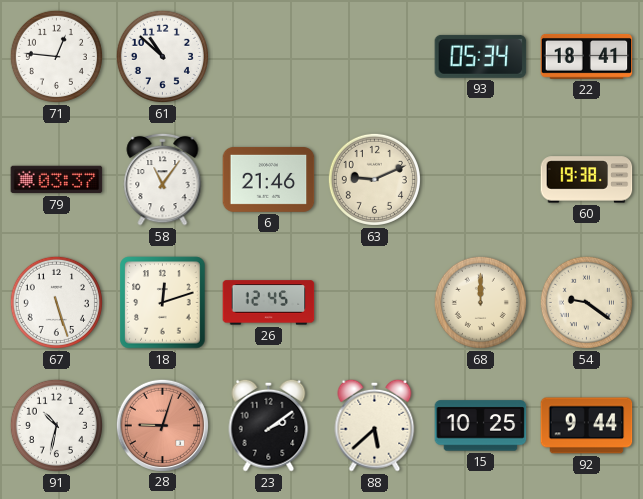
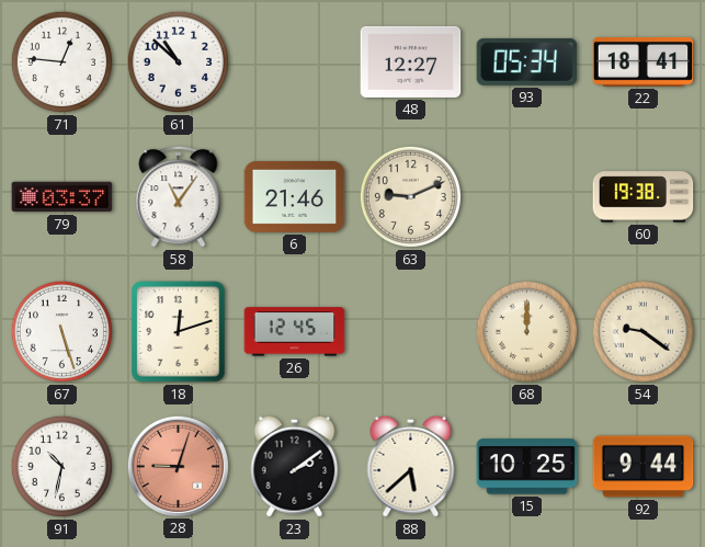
48: none -> 12:27
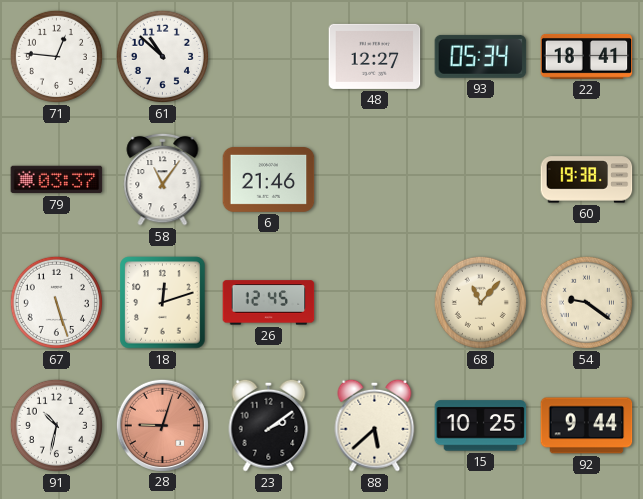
63: 9:11 -> none
68: 12:00 -> 11:07
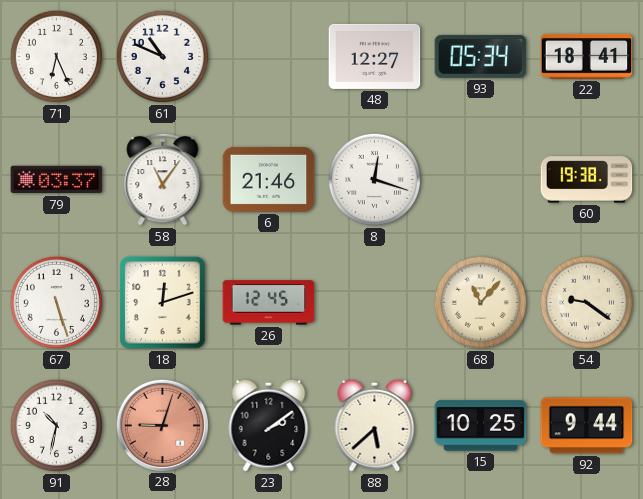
71: 12:46 -> 6:26
61: 10:52 -> 10:49
8: none -> 12:18
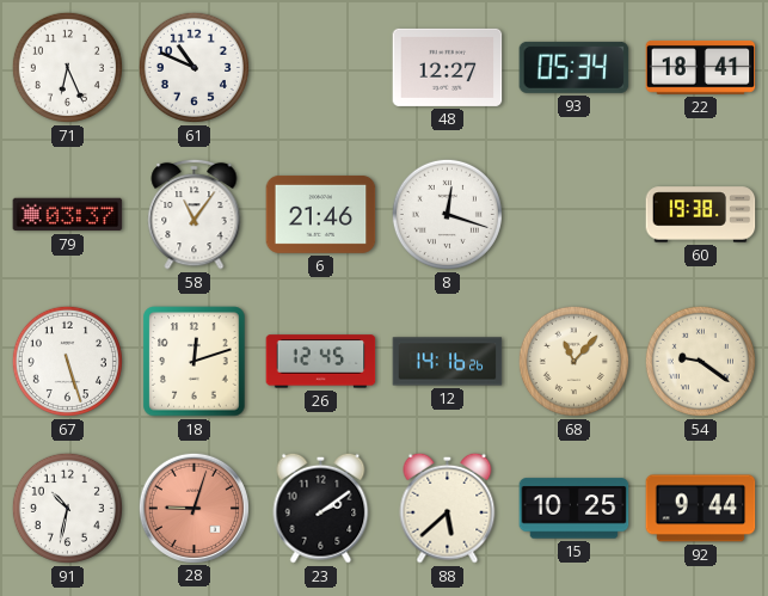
12: none -> 14:16
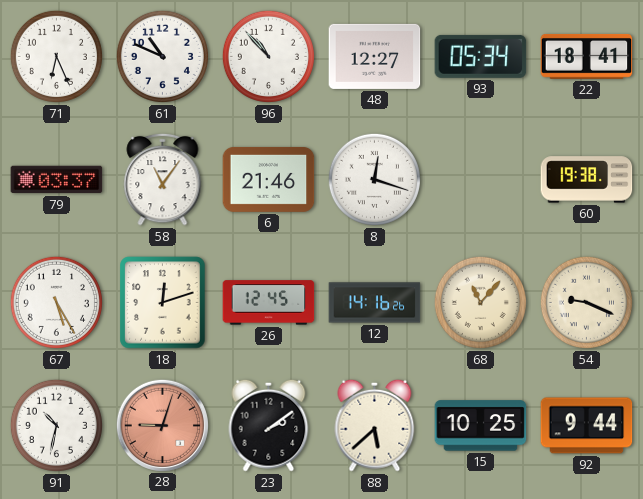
96: none -> 10:53
67: 5:27 -> 5:25
54: 9:21 -> 9:19
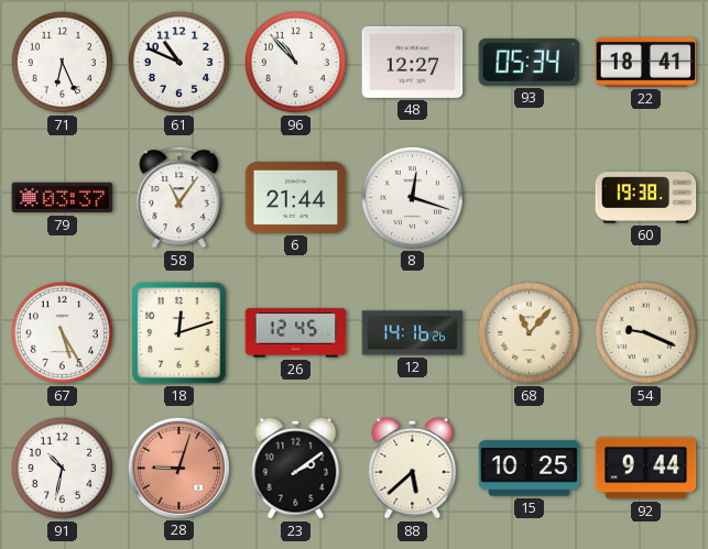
6: 21:46 -> 21:44
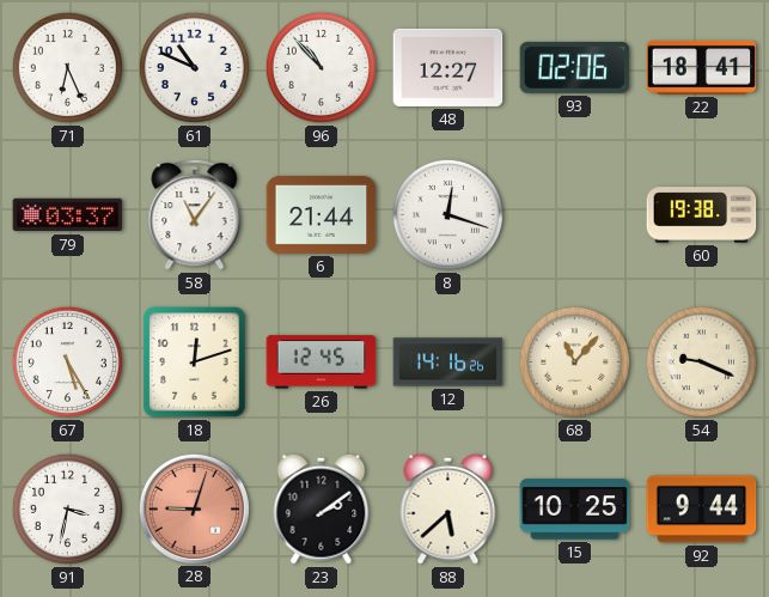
93: 05:34 -> 02:06
91: 10:32 -> 3:32
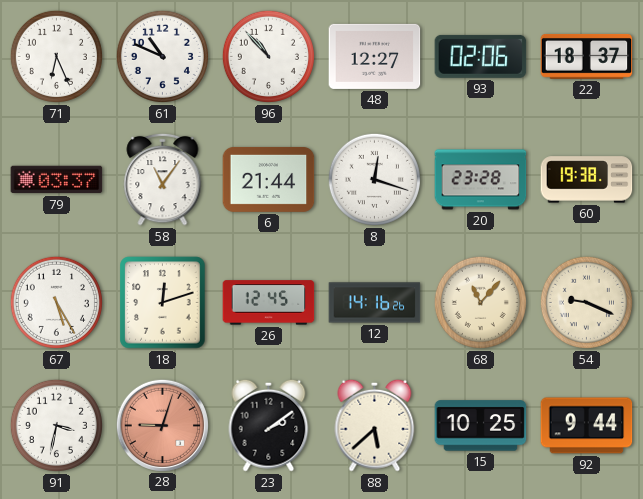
22: 18:41 -> 18:37
20: none -> 23:28
